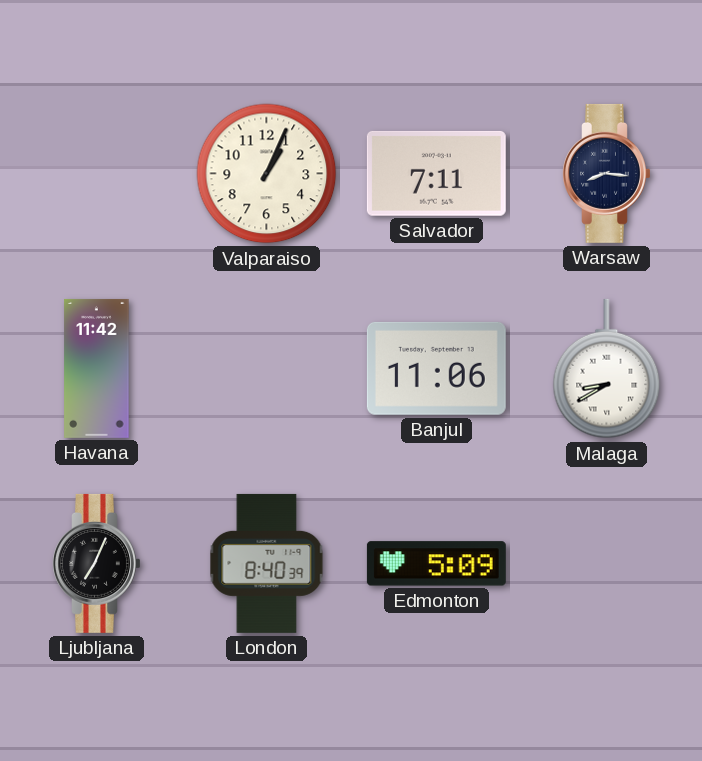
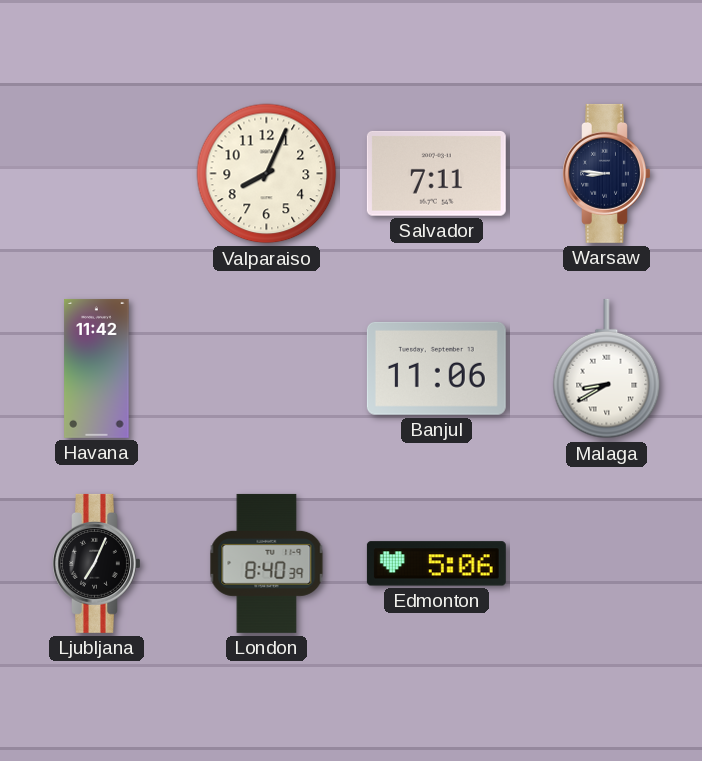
Valparaiso: 1:04 -> 8:04
Warsaw: 8:16 -> 8:46
Edmonton: 5:09 -> 5:06
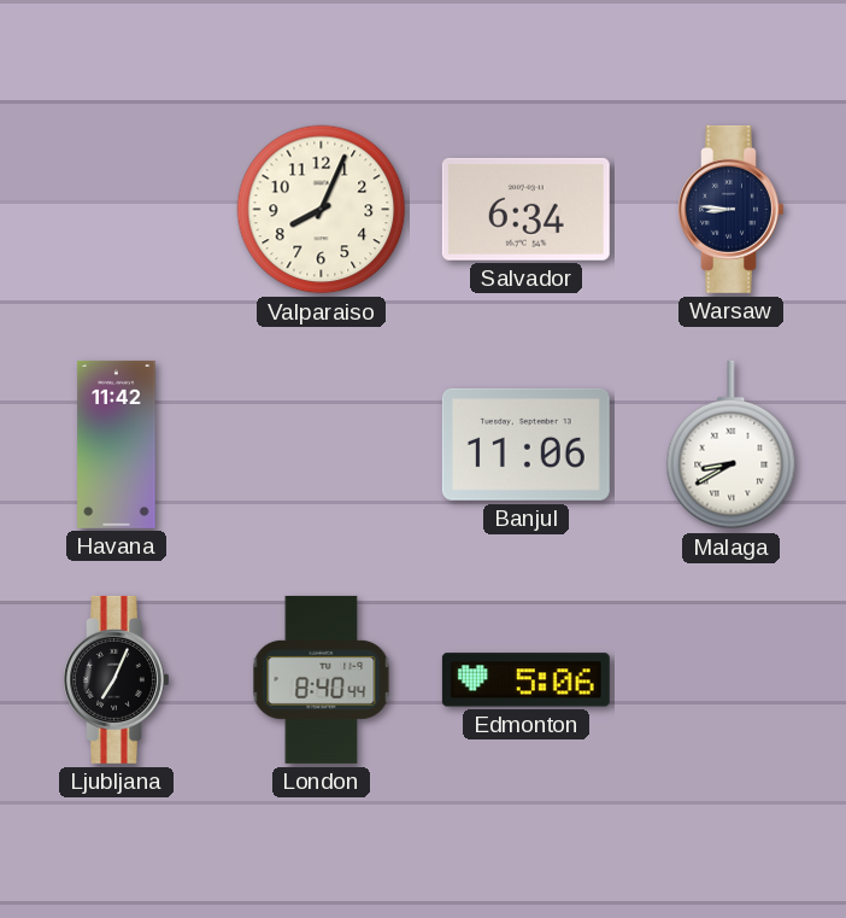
Salvador: 7:11 -> 6:34
London: 8:40:39 -> 8:40:44
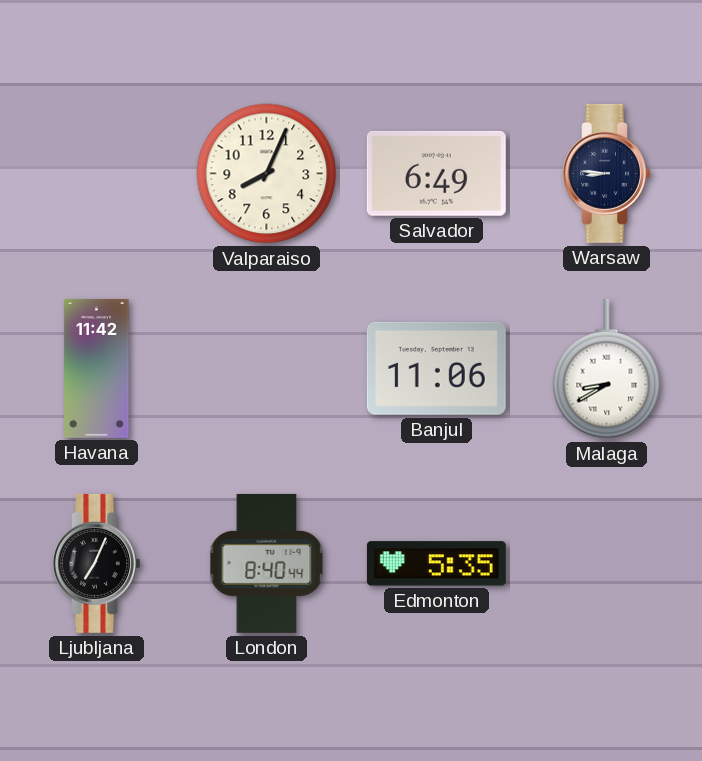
Salvador: 6:34 -> 6:49
Edmonton: 5:06 -> 5:35
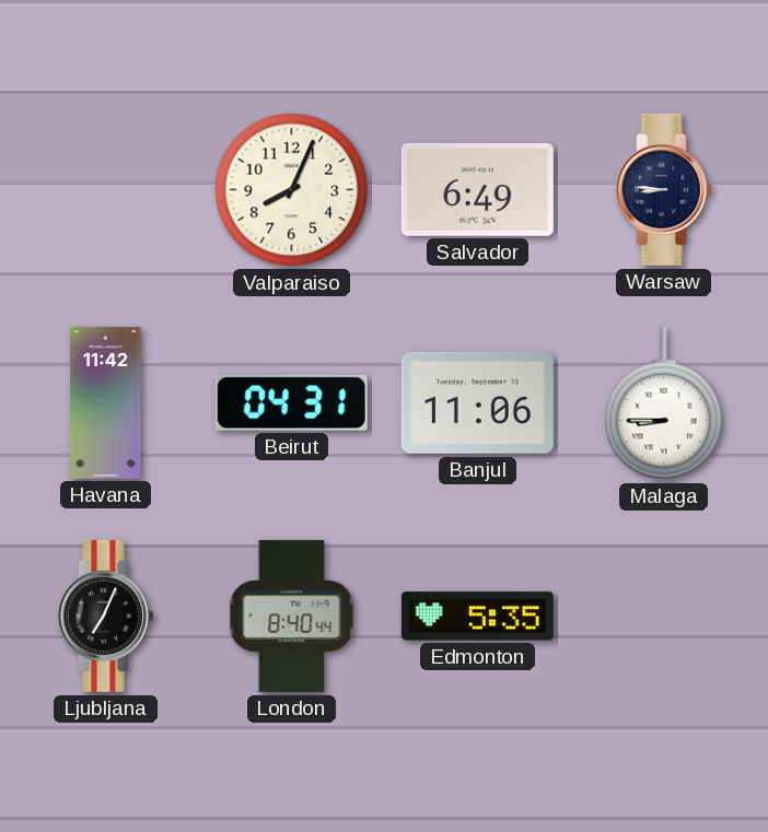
Beirut: none -> 04:31
Malaga: 8:40 -> 8:45
